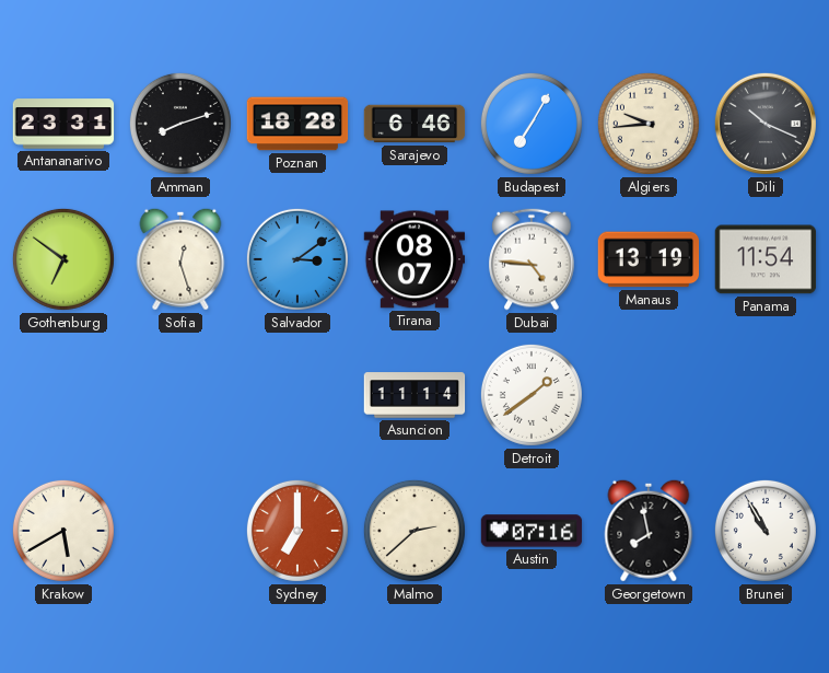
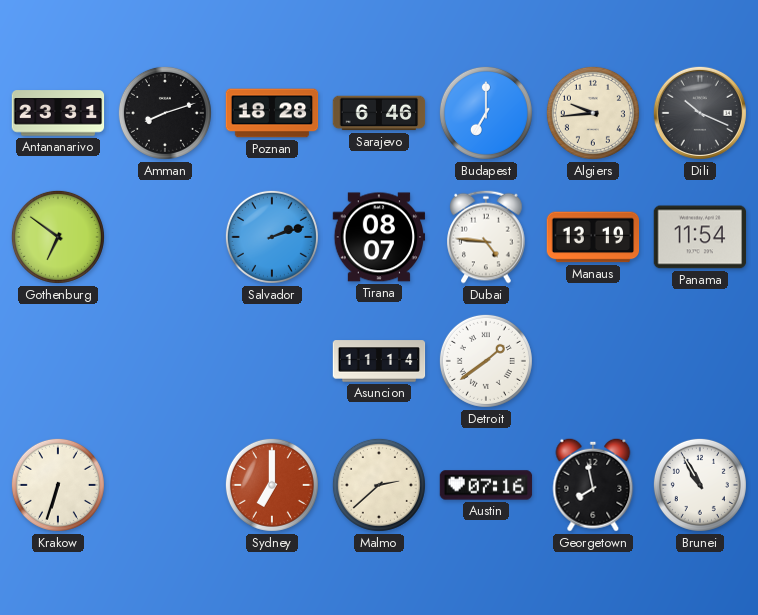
Budapest: 7:05 -> 7:00
Sofia: 12:27 -> none
Salvador: 3:09 -> 2:12
Krakow: 5:40 -> 6:33
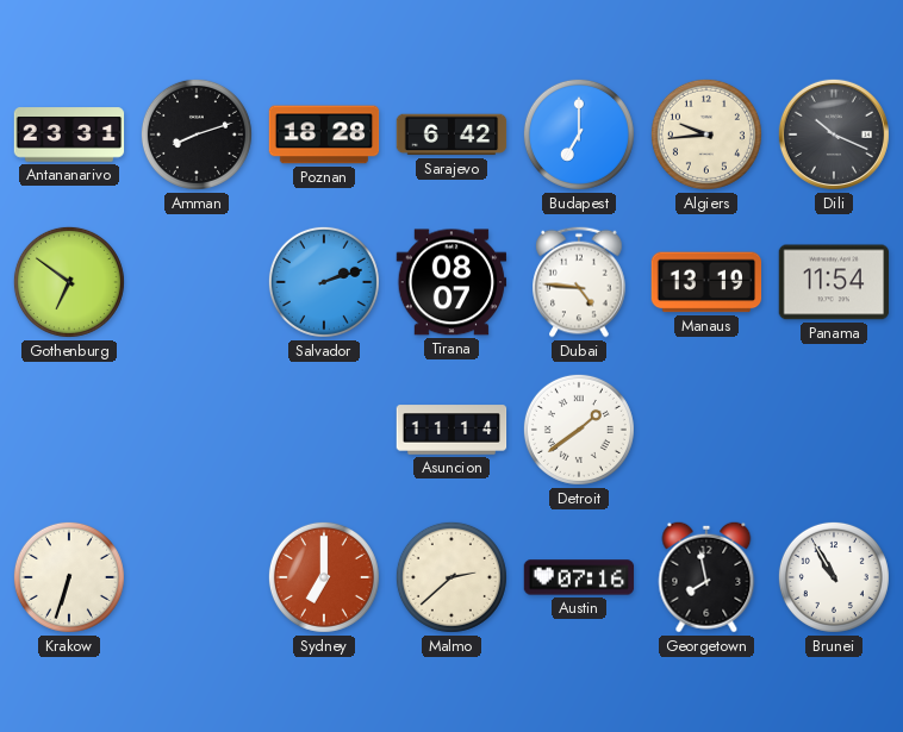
Sarajevo: 6:46 -> 6:42
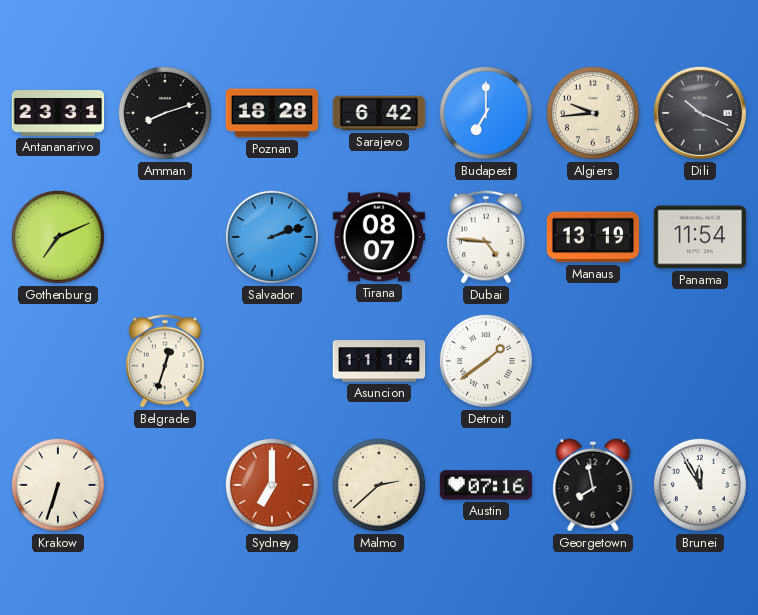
Gothenburg: 6:51 -> 7:11
Belgrade: none -> 12:33
Brunei: 10:55 -> 11:55
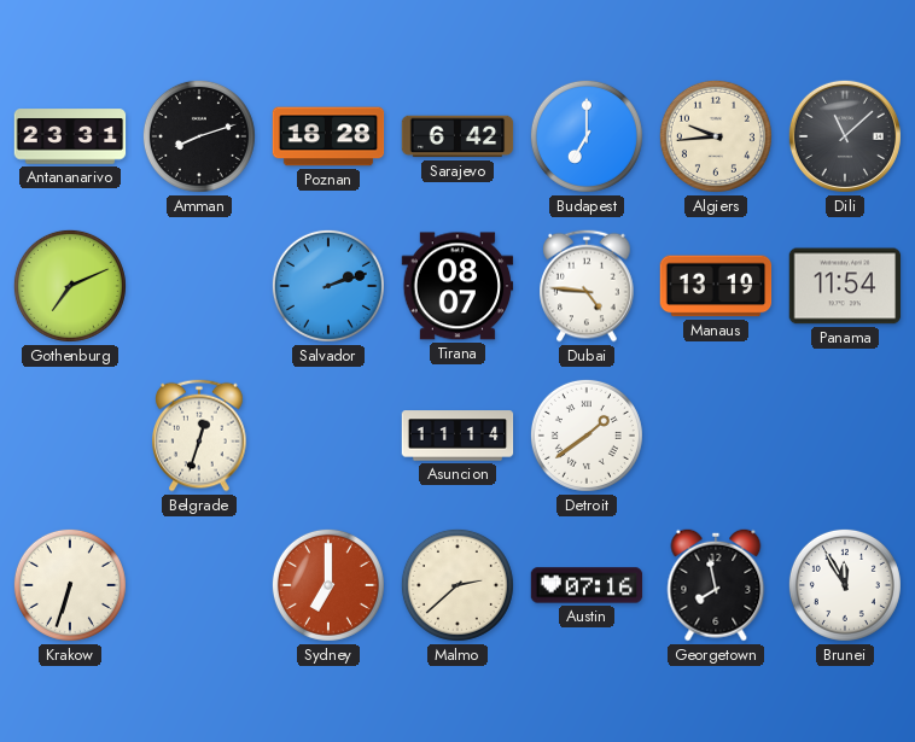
Dili: 10:19 -> 11:08
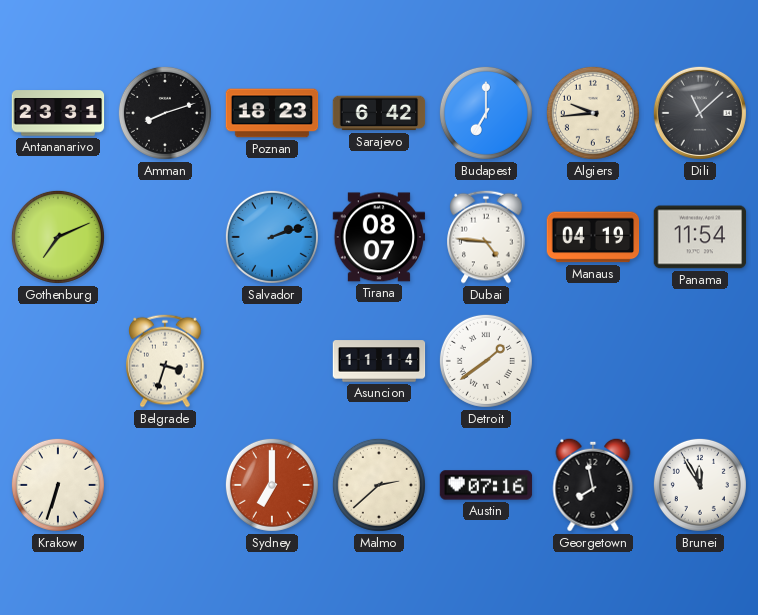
Poznan: 18:28 -> 18:23
Manaus: 13:19 -> 04:19
Belgrade: 12:33 -> 3:33
